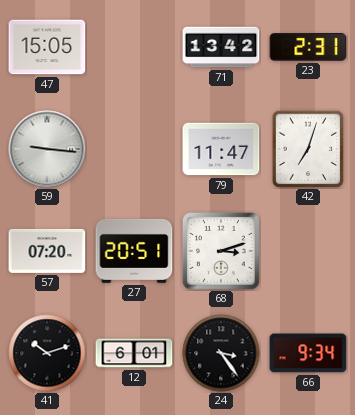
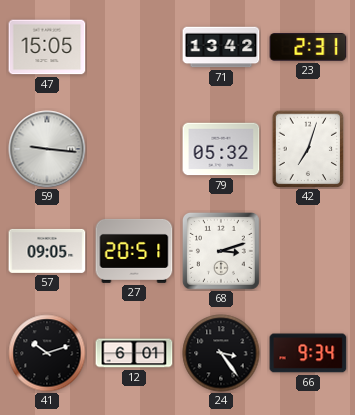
79: 11:47 -> 05:32
57: 07:20 -> 09:05
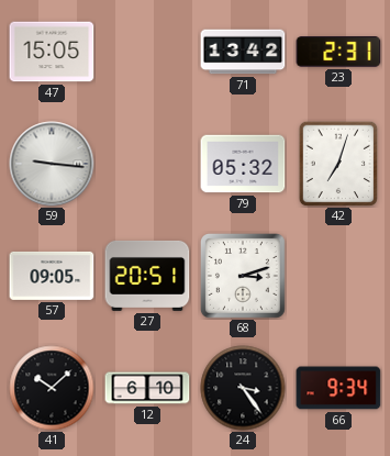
41: 10:12 -> 10:08
12: 6:01 -> 6:10
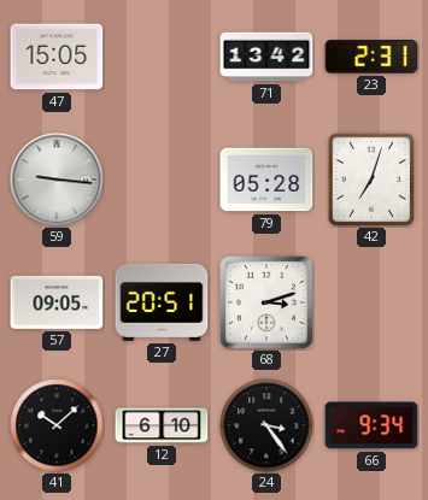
79: 05:32 -> 05:28
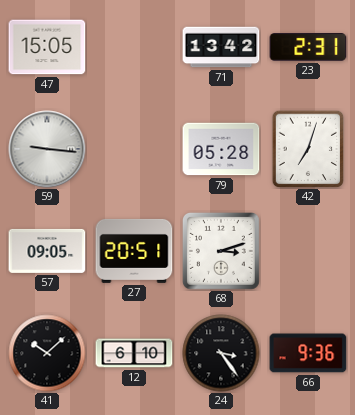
66: 9:34 -> 9:36
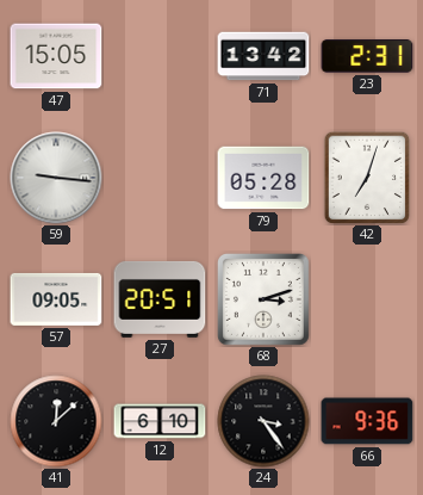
41: 10:08 -> 12:08
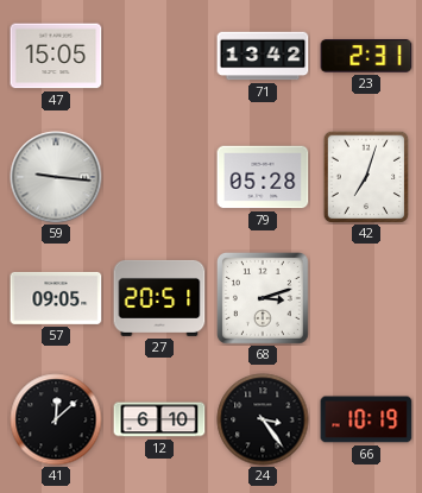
66: 9:36 -> 10:19
